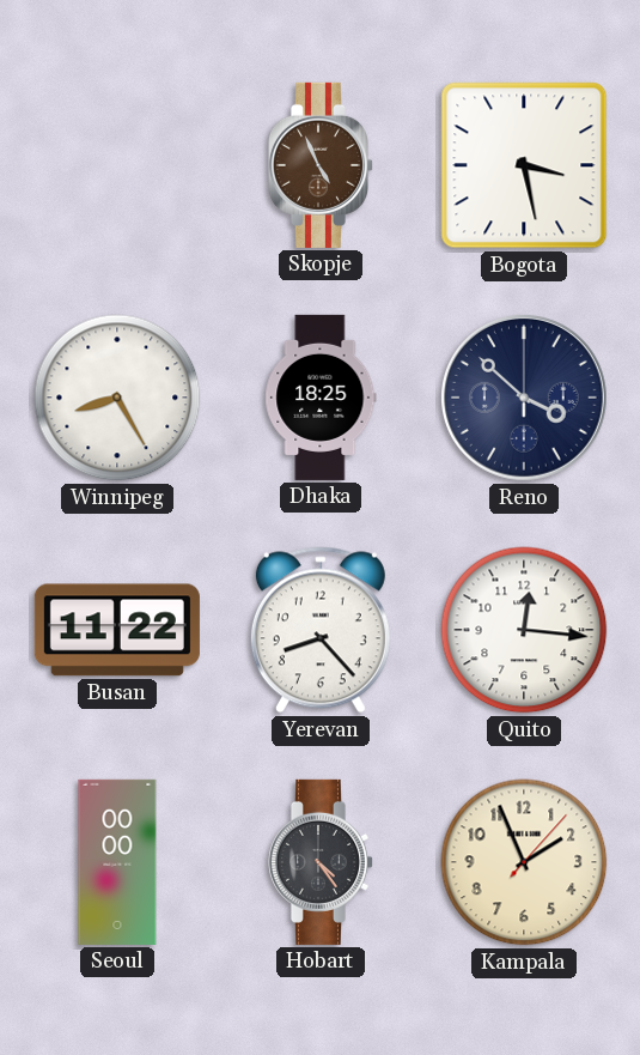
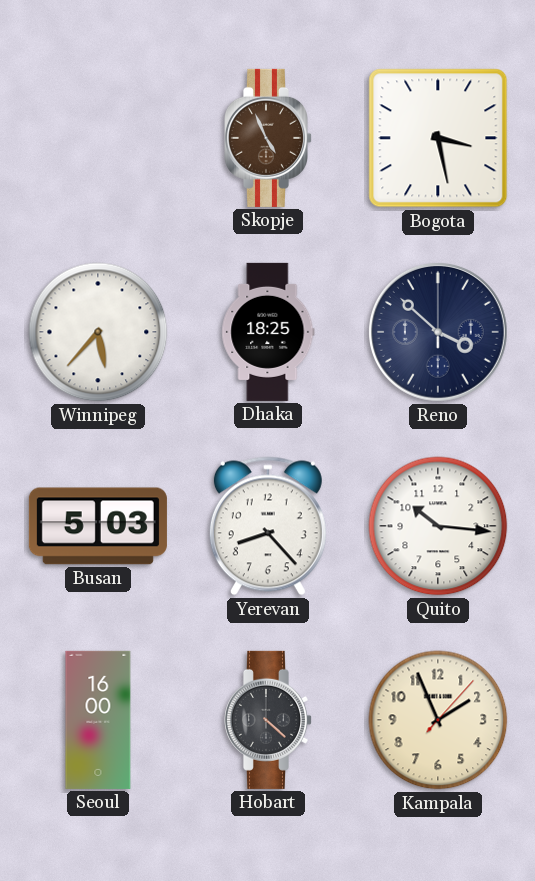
Winnipeg: 8:25 -> 5:37
Busan: 11:22 -> 5:03
Quito: 12:16 -> 10:16
Seoul: 00:00 -> 16:00
Hobart: 4:24 -> 4:22
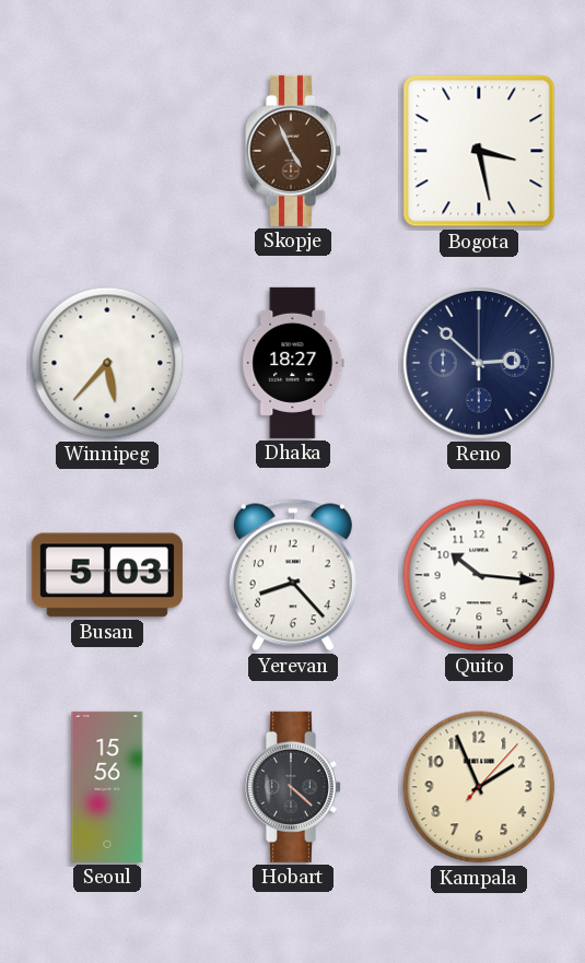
Dhaka: 18:25 -> 18:27
Reno: 3:52 -> 2:52
Seoul: 16:00 -> 15:56
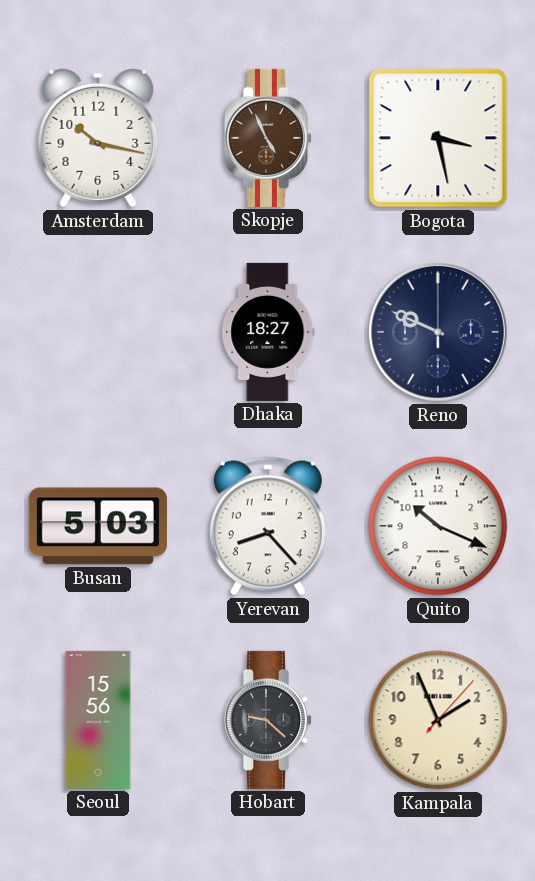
Amsterdam: none -> 10:17
Winnipeg: 5:37 -> none
Reno: 2:52 -> 9:49
Quito: 10:16 -> 10:19
Hobart: 4:22 -> 9:22
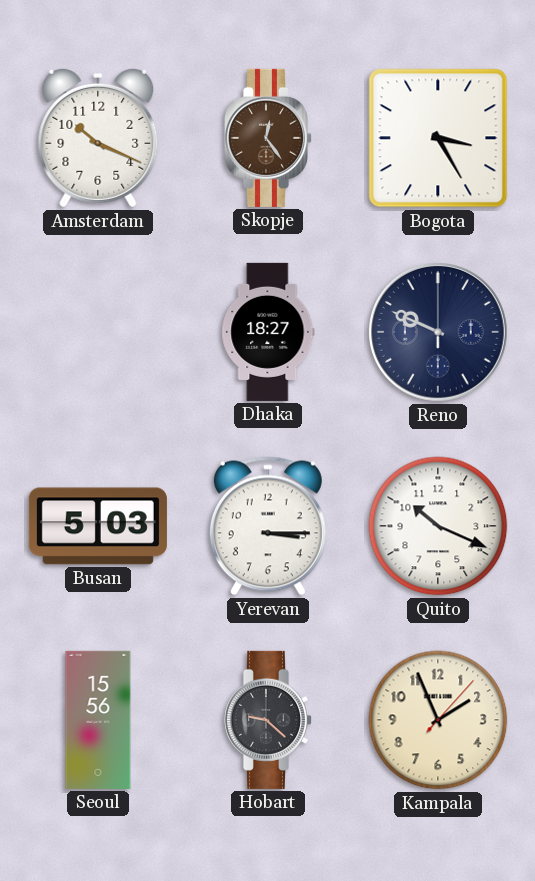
Amsterdam: 10:17 -> 10:19
Skopje: 4:56 -> 12:24
Bogota: 3:28 -> 3:25
Yerevan: 8:23 -> 3:15
